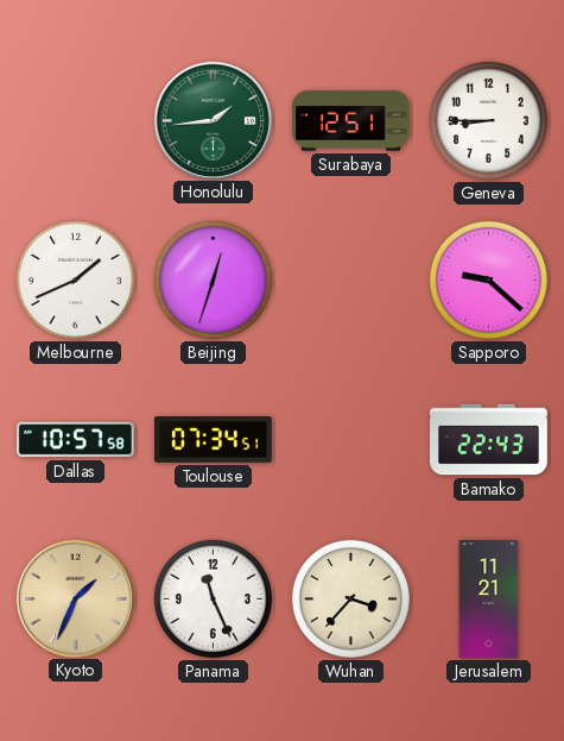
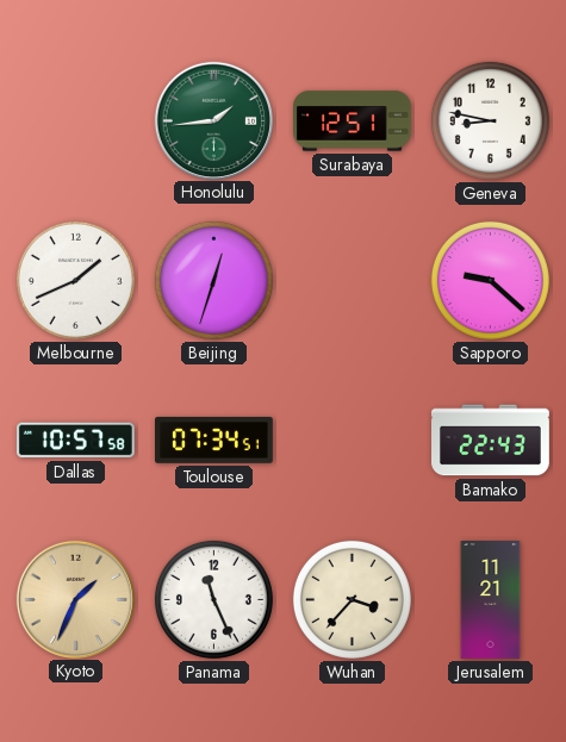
Geneva: 8:45 -> 8:47
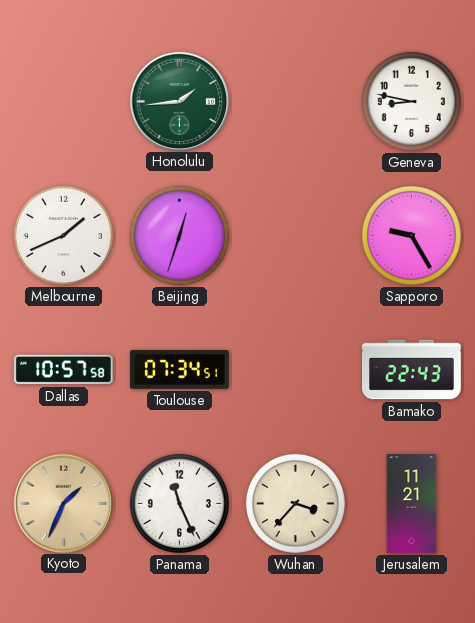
Surabaya: 12:51 -> none
Sapporo: 9:22 -> 9:25
